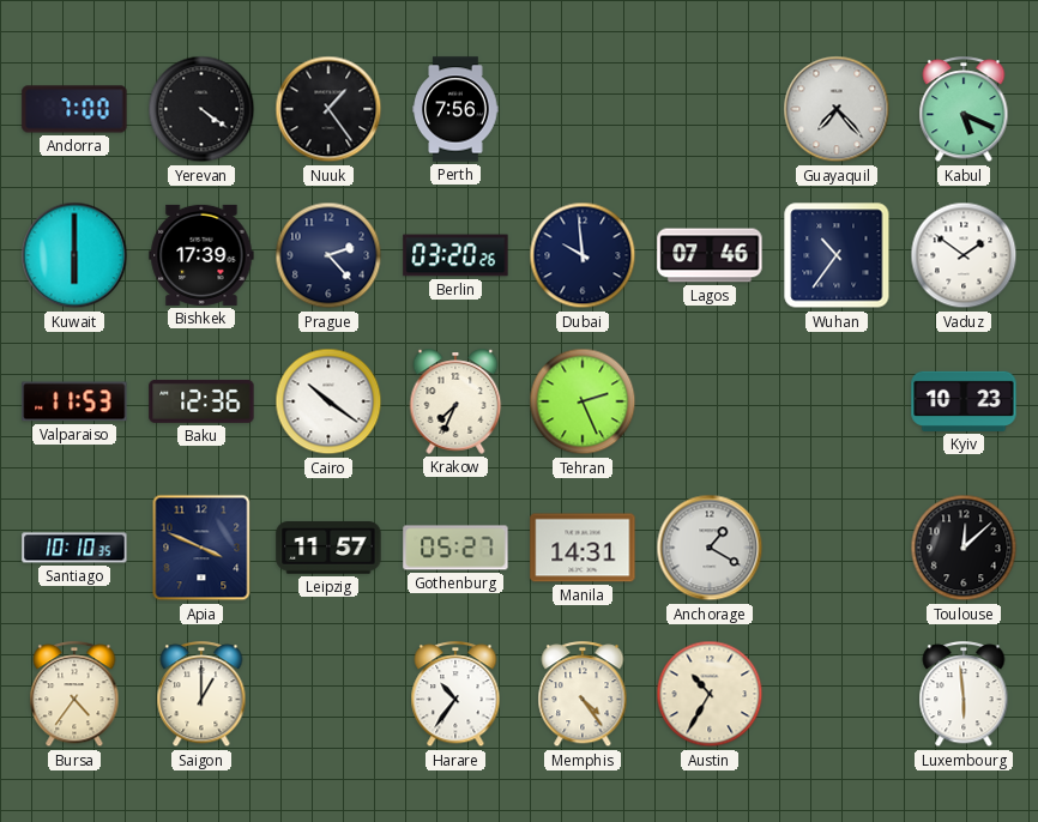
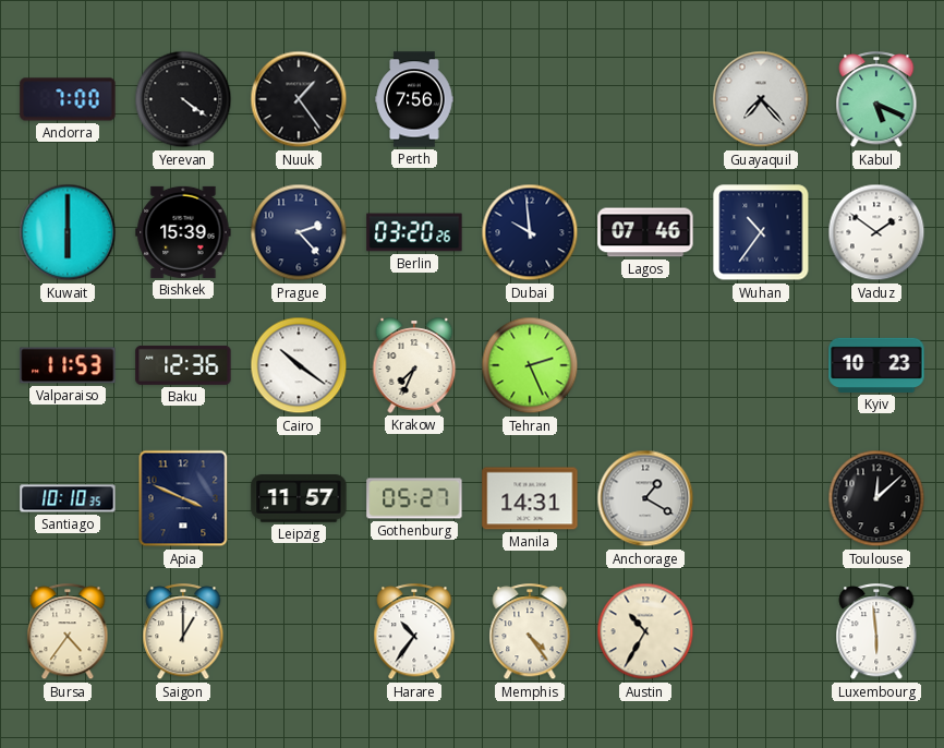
Bishkek: 17:39 -> 15:39
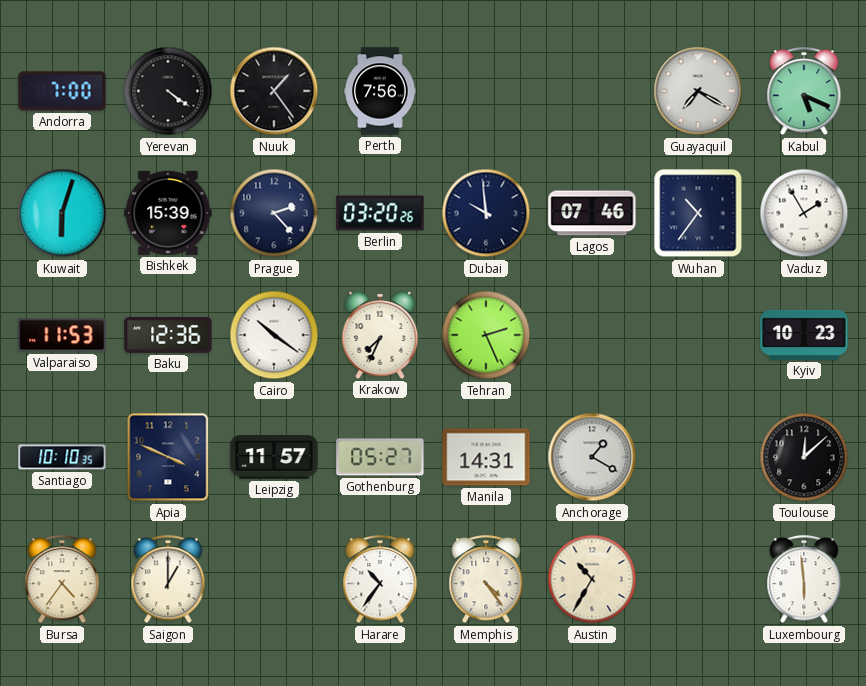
Guayaquil: 7:23 -> 7:20
Kuwait: 6:00 -> 6:03
Vaduz: 1:51 -> 1:55
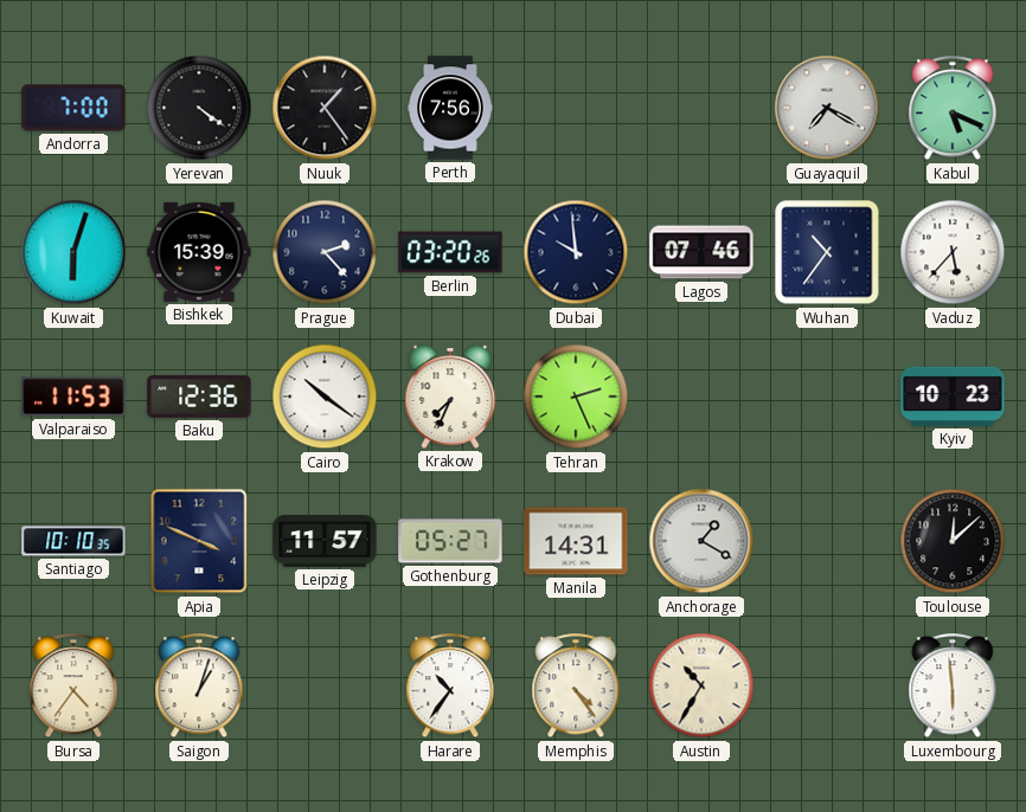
Vaduz: 1:55 -> 5:37
Saigon: 1:00 -> 1:03
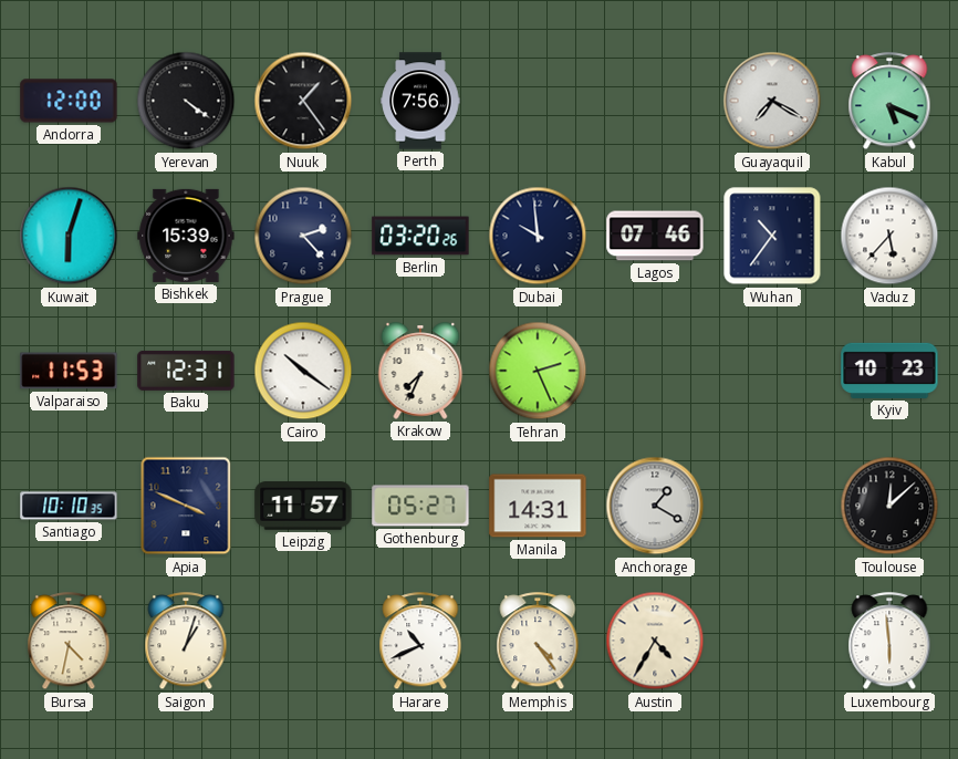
Andorra: 7:00 -> 12:00
Baku: 12:36 -> 12:31
Bursa: 4:36 -> 4:32
Harare: 10:36 -> 10:41
Austin: 10:35 -> 4:35
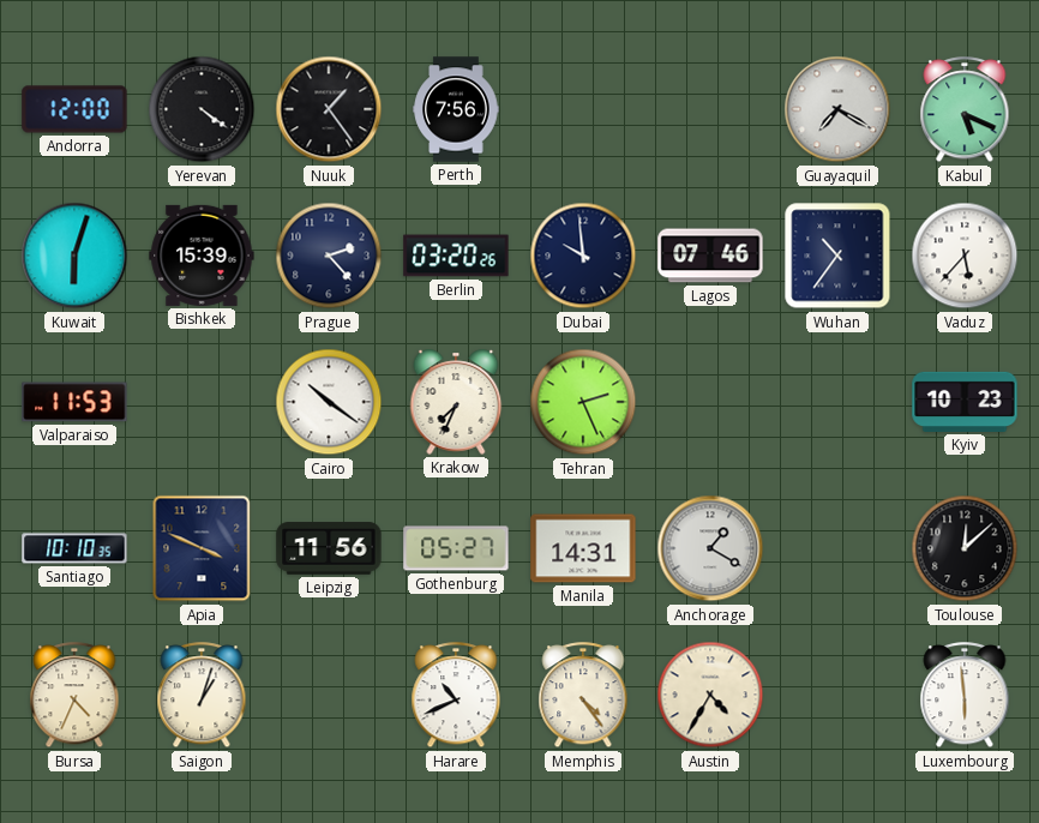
Baku: 12:31 -> none
Leipzig: 11:57 -> 11:56
Bursa: 4:32 -> 4:34
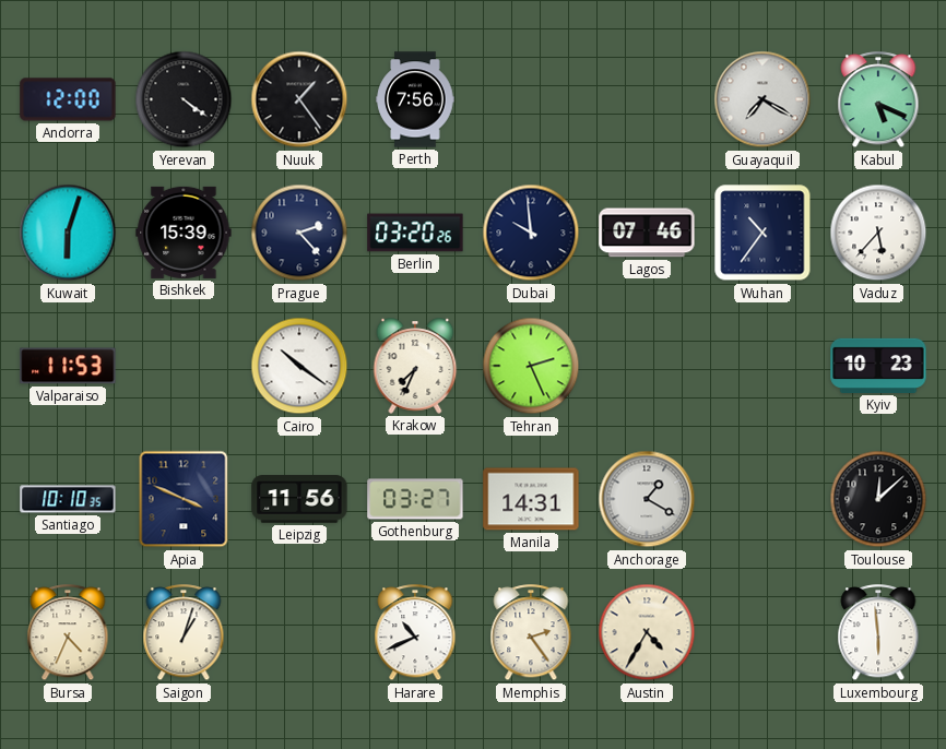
Gothenburg: 05:27 -> 03:27
Memphis: 4:24 -> 2:24
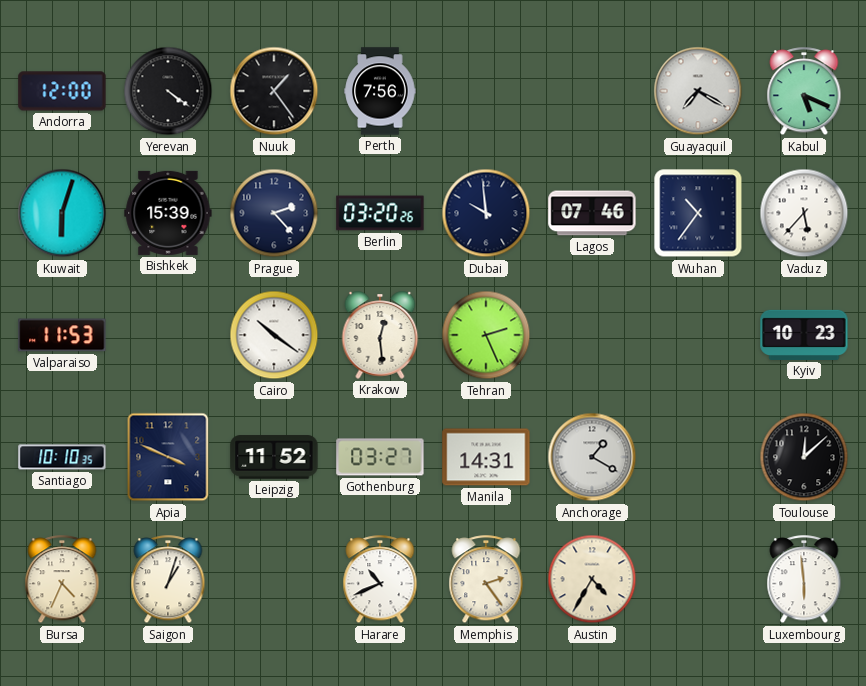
Krakow: 7:34 -> 12:29
Leipzig: 11:56 -> 11:52
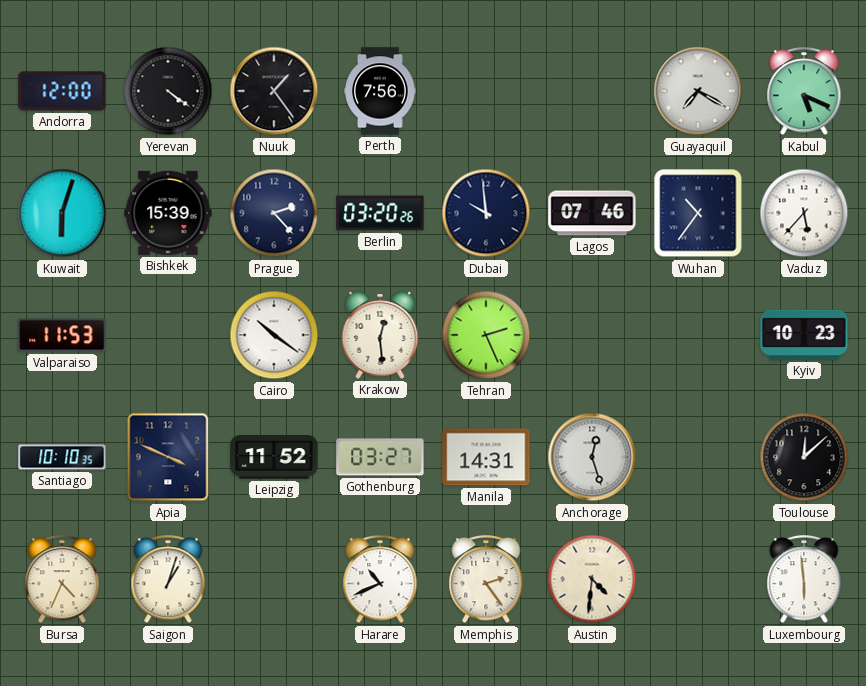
Anchorage: 1:20 -> 12:27
Austin: 4:35 -> 4:31
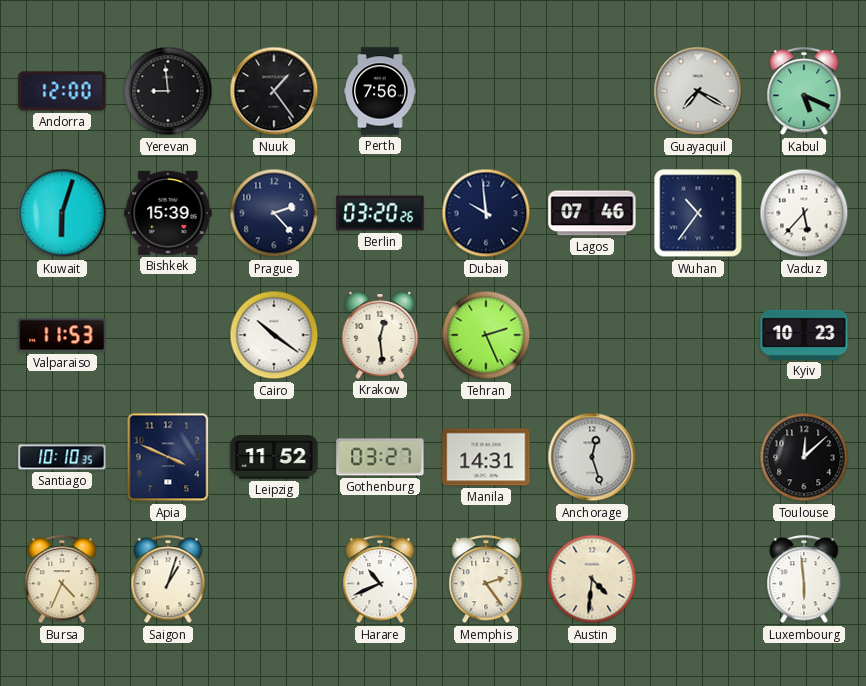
Yerevan: 4:21 -> 8:59
